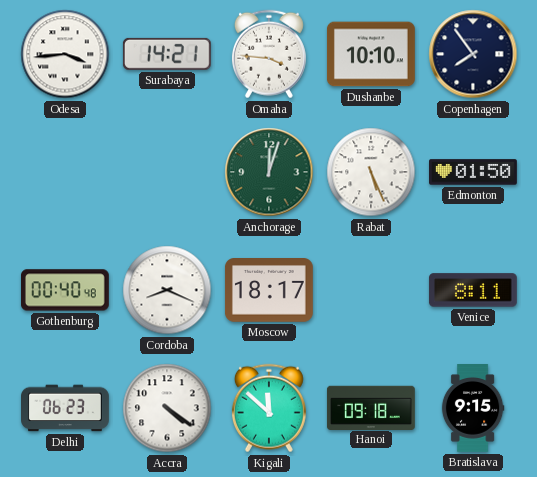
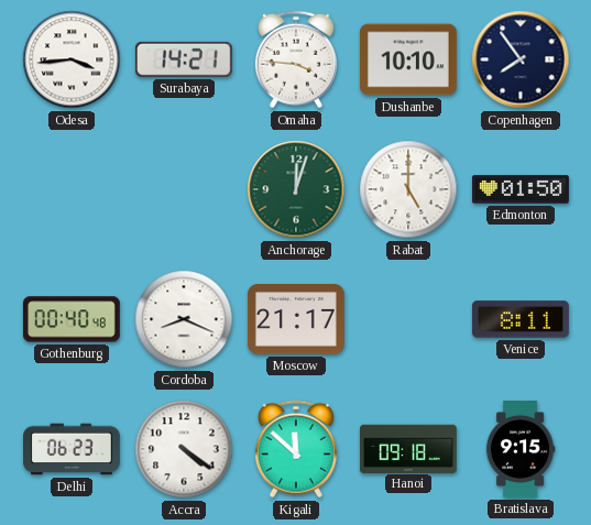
Rabat: 5:26 -> 5:00
Moscow: 18:17 -> 21:17
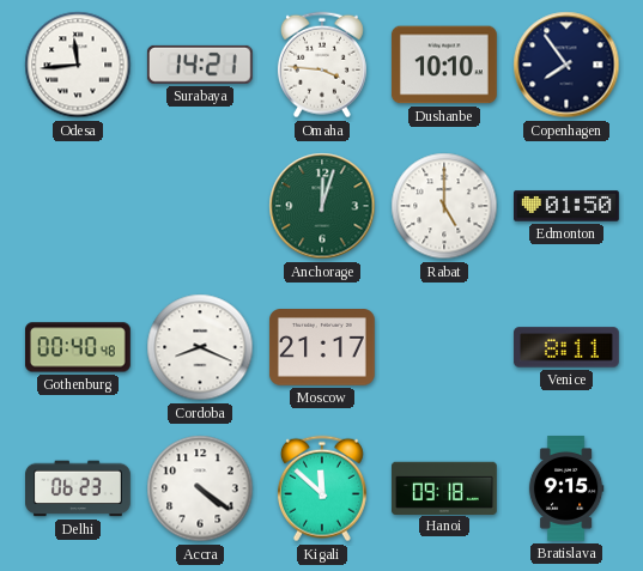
Odesa: 3:44 -> 11:44
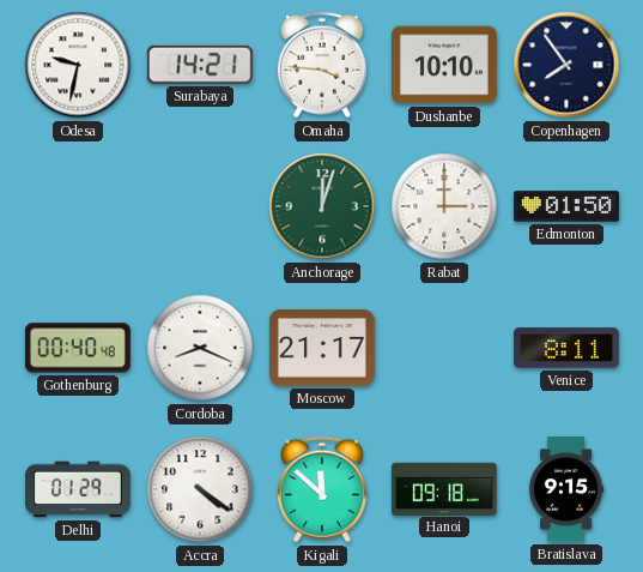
Odesa: 11:44 -> 9:32
Rabat: 5:00 -> 3:00
Delhi: 06:23 -> 01:29
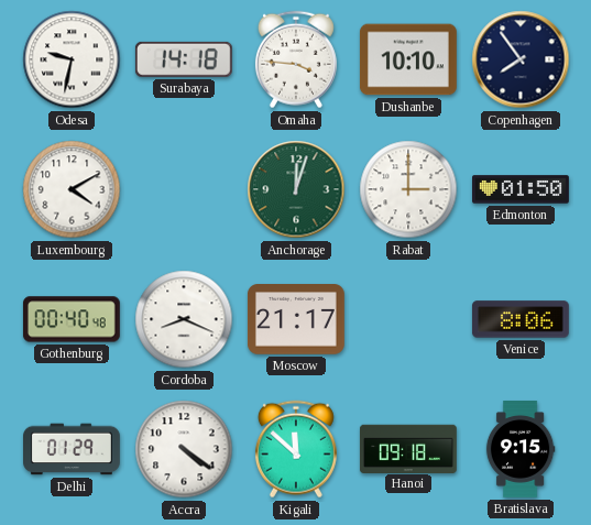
Surabaya: 14:21 -> 14:18
Luxembourg: none -> 4:10
Venice: 8:11 -> 8:06
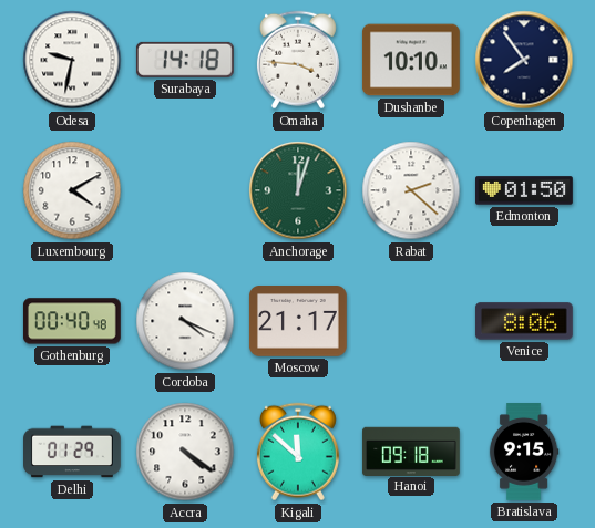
Rabat: 3:00 -> 2:22
Cordoba: 8:19 -> 4:19
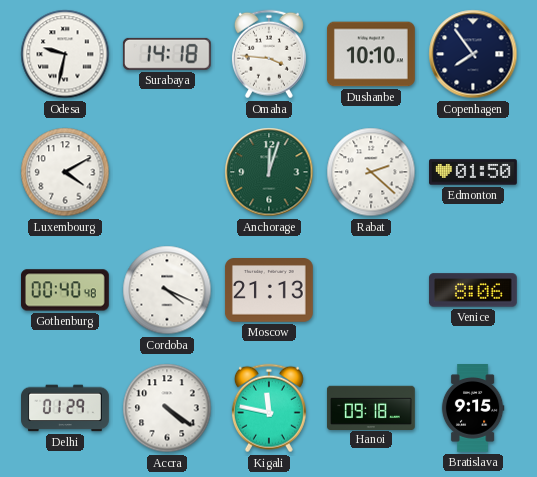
Moscow: 21:17 -> 21:13
Kigali: 11:52 -> 11:47
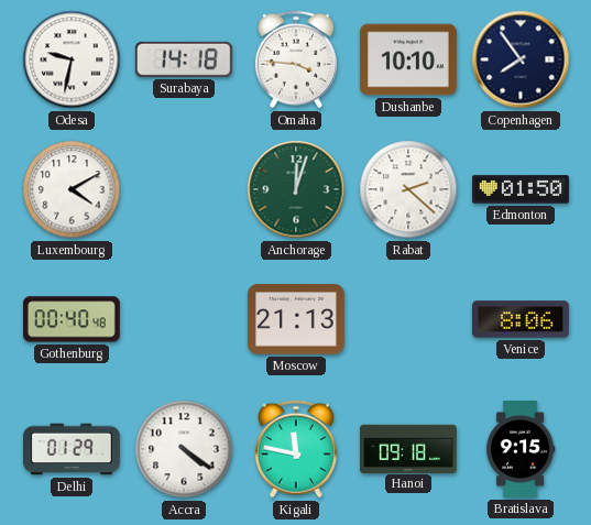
Cordoba: 4:19 -> none
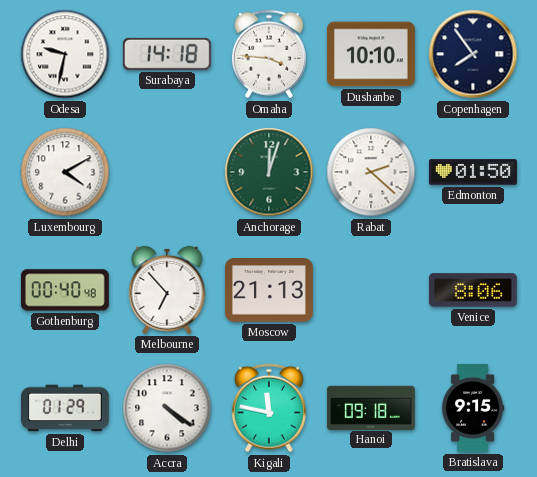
Melbourne: none -> 6:53
